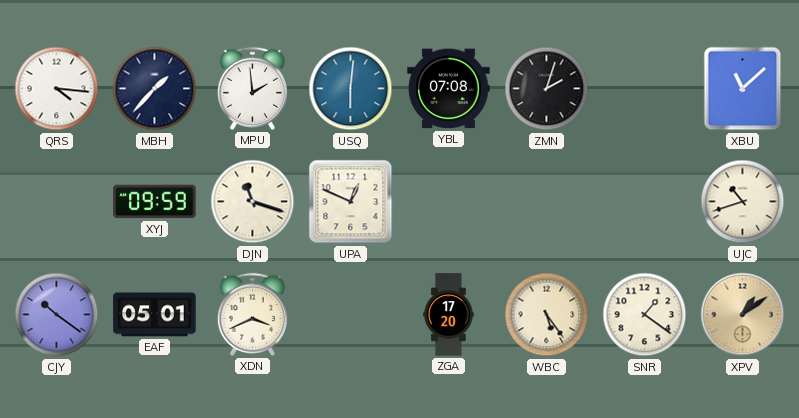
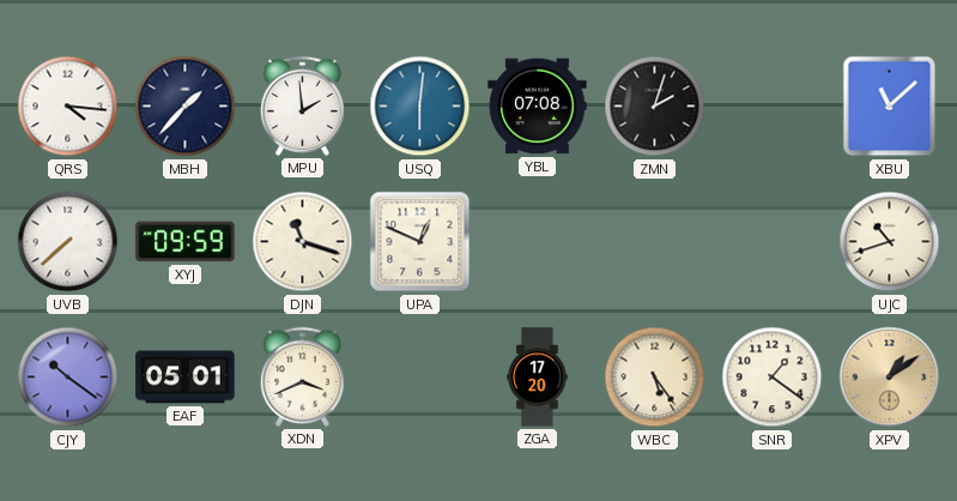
UVB: none -> 7:38
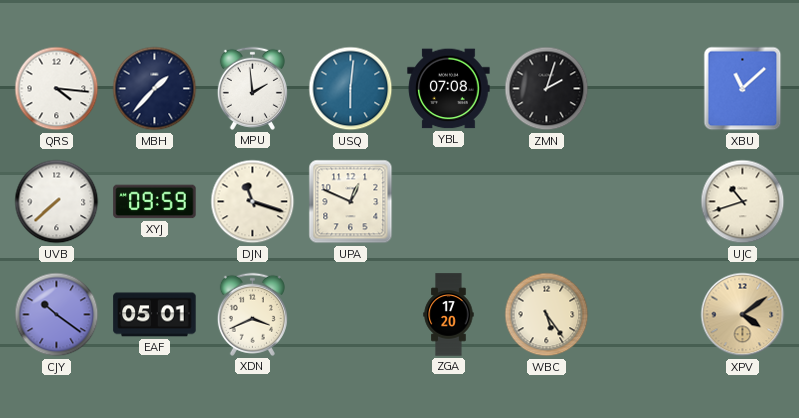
SNR: 1:21 -> none
XPV: 1:09 -> 4:09
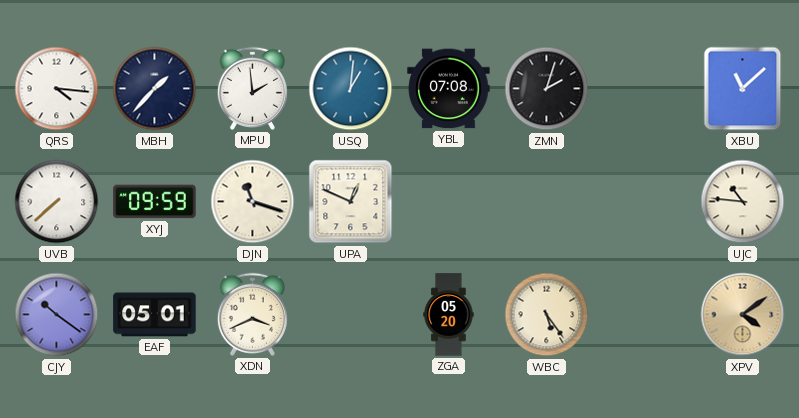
USQ: 6:01 -> 1:01
UJC: 10:42 -> 10:46
ZGA: 17:20 -> 05:20
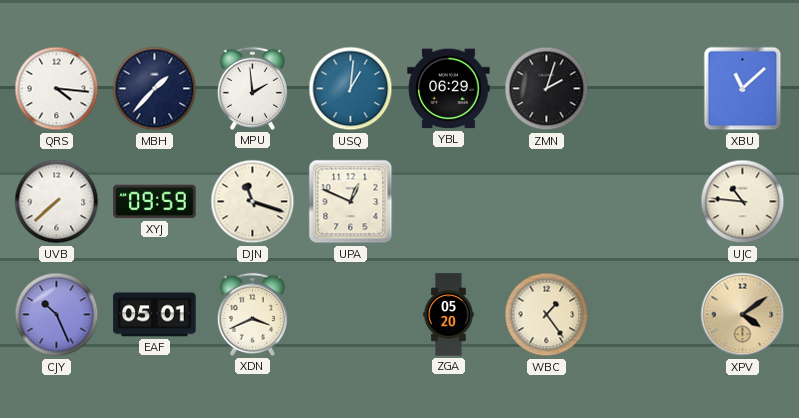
YBL: 07:08 -> 06:29
CJY: 10:21 -> 10:26
WBC: 5:24 -> 1:24
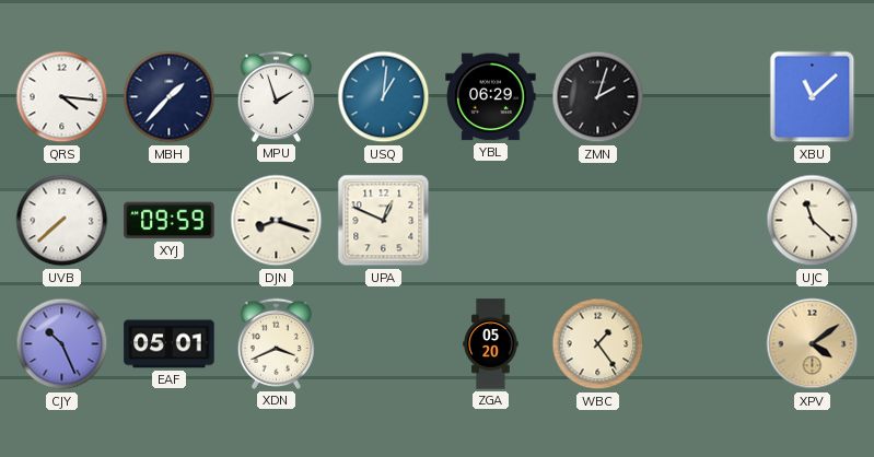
MPU: 1:59 -> 1:57
DJN: 11:18 -> 8:18
UJC: 10:46 -> 11:22
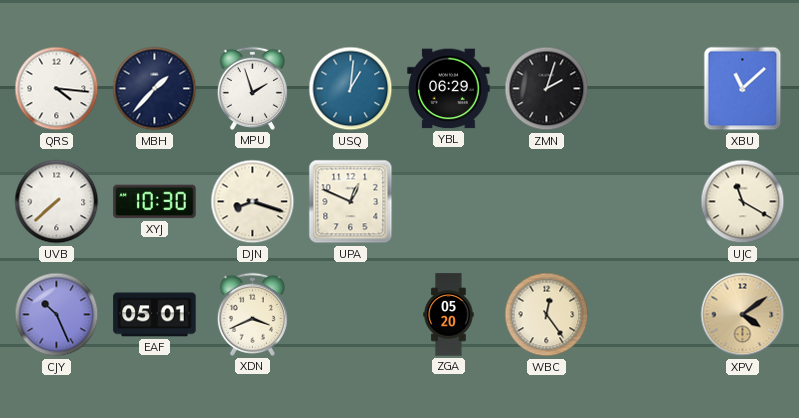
XYJ: 09:59 -> 10:30
UJC: 11:22 -> 11:20
WBC: 1:24 -> 12:24
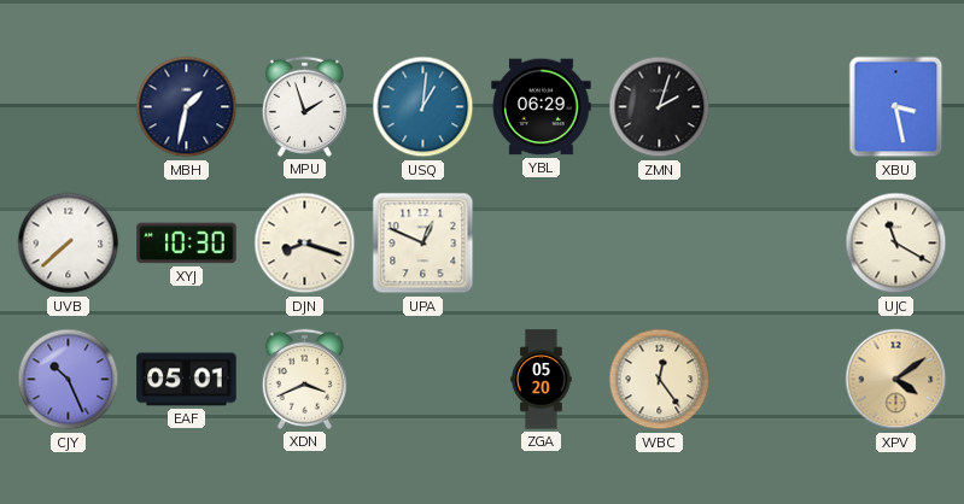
QRS: 4:16 -> none
MBH: 1:37 -> 1:32
XBU: 11:08 -> 3:28
